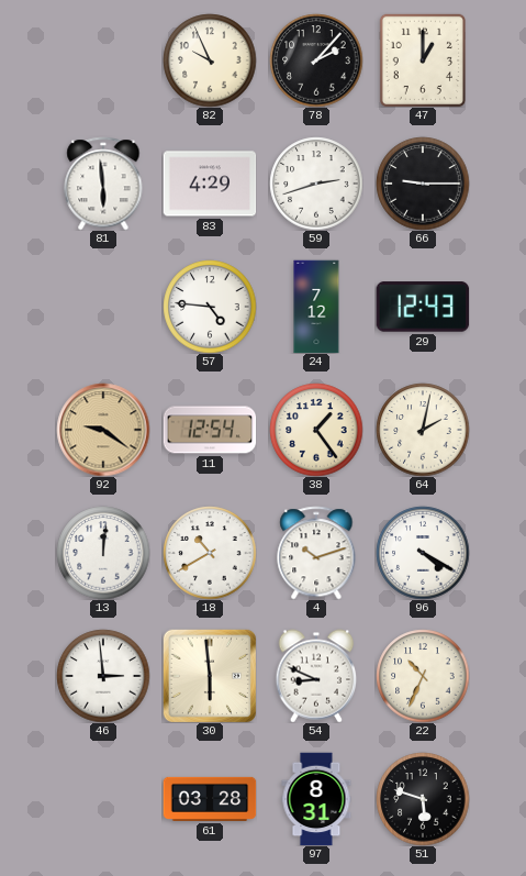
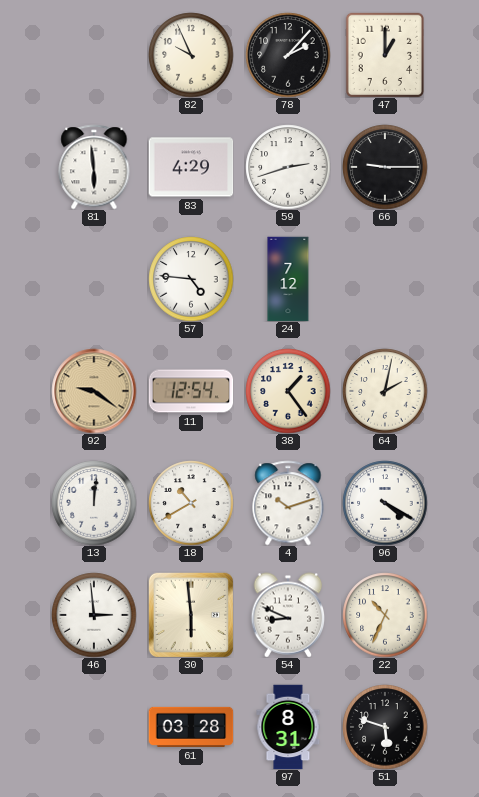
29: 12:43 -> none
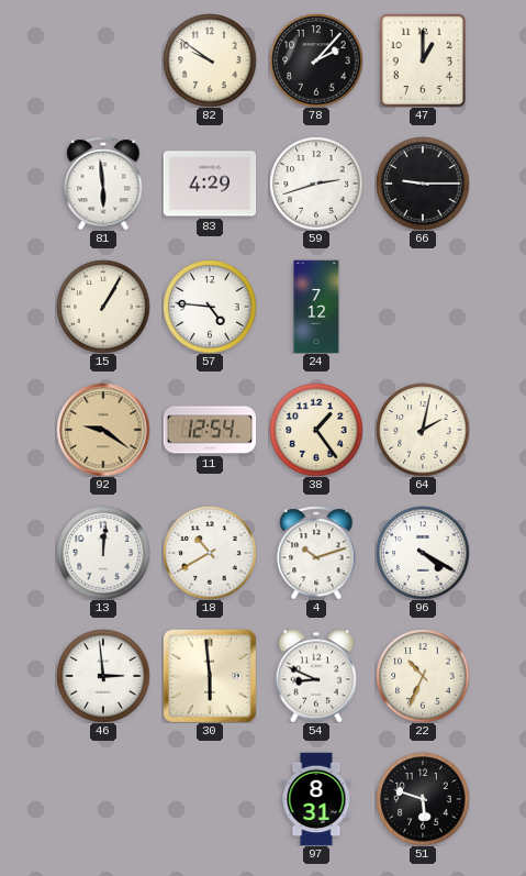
82: 9:56 -> 9:51
15: none -> 1:05
61: 03:28 -> none
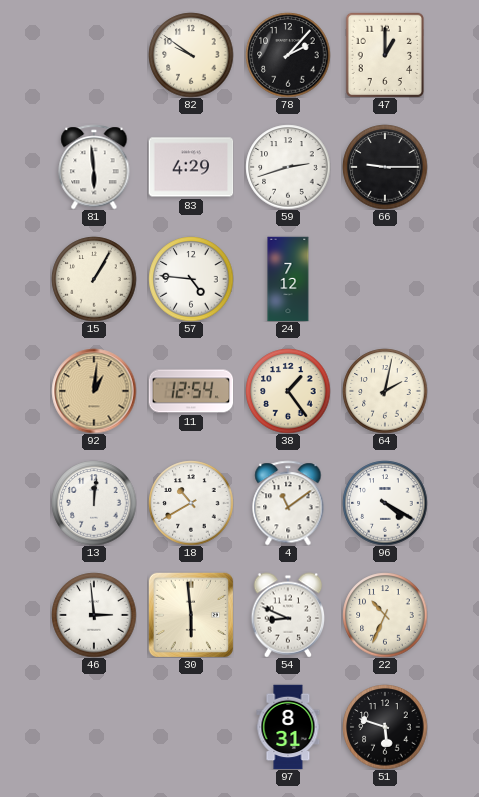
92: 9:21 -> 1:01
4: 10:12 -> 11:09
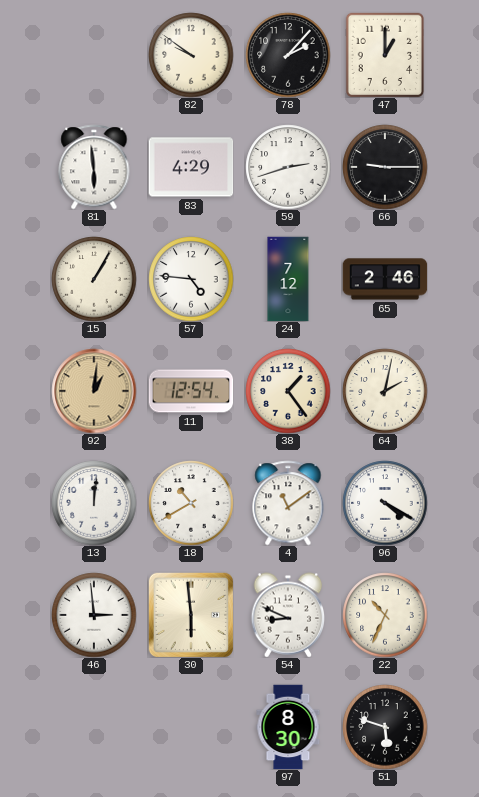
65: none -> 2:46
97: 8:31 -> 8:30
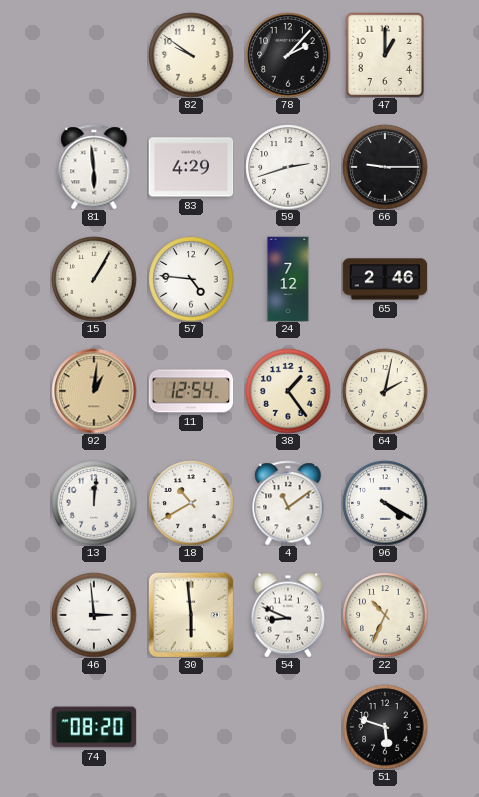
74: none -> 08:20
97: 8:30 -> none
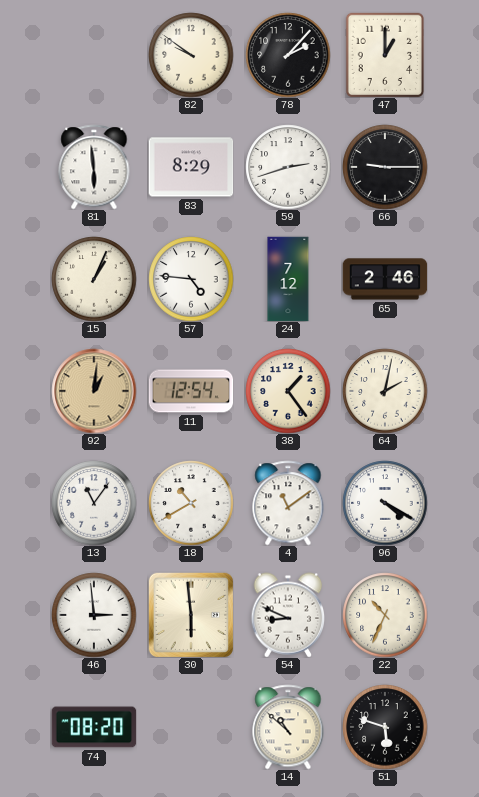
83: 4:29 -> 8:29
15: 1:05 -> 1:04
13: 12:01 -> 11:06
14: none -> 10:52
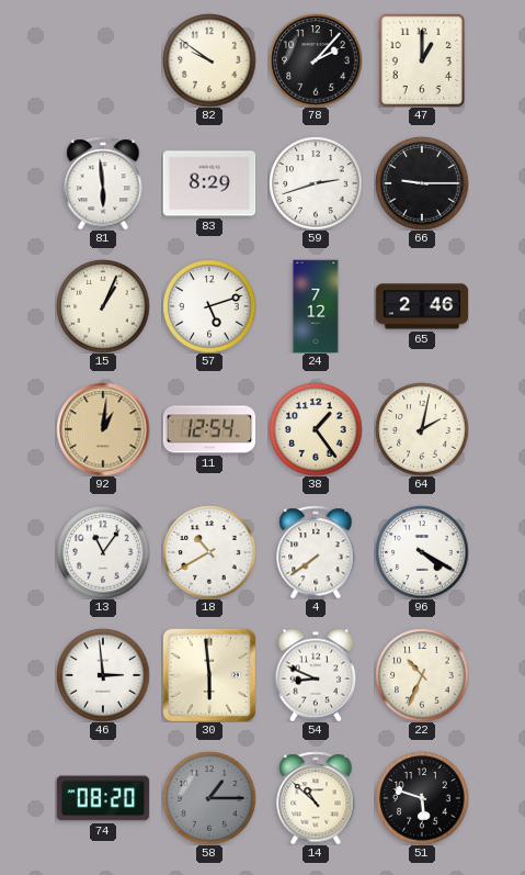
57: 4:46 -> 5:12
4: 11:09 -> 7:39
58: none -> 1:15
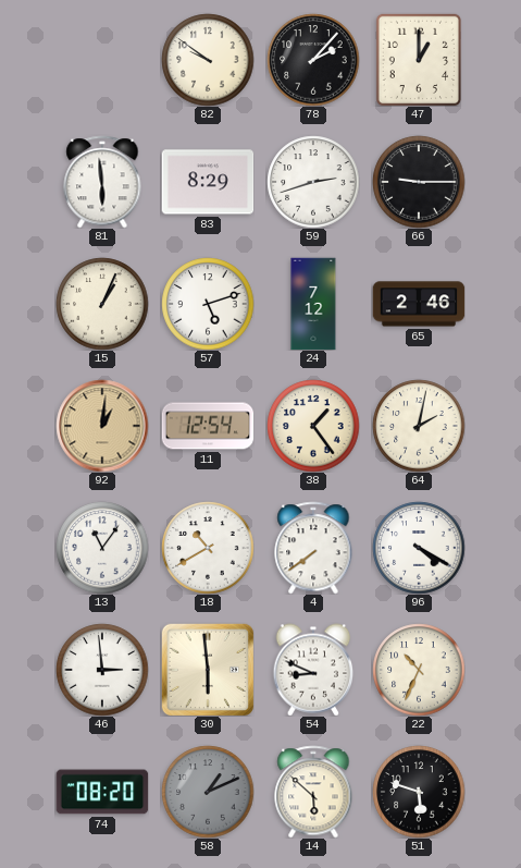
58: 1:15 -> 1:11
14: 10:52 -> 5:52
